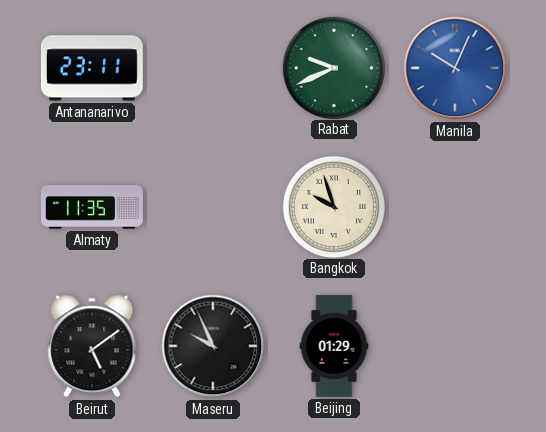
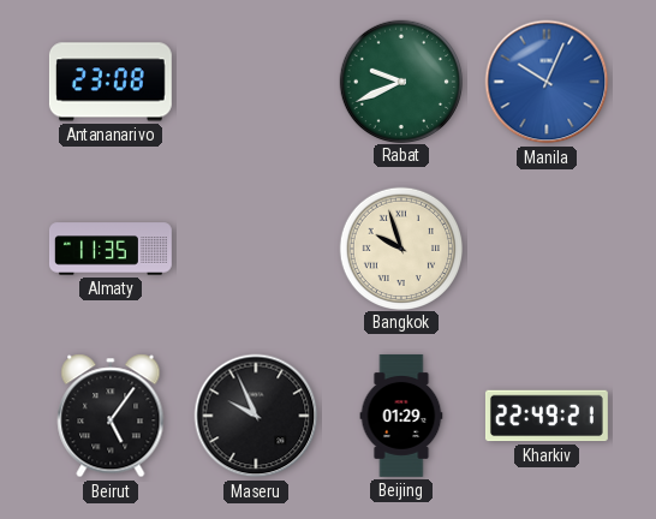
Antananarivo: 23:11 -> 23:08
Beirut: 5:09 -> 5:06
Kharkiv: none -> 22:49
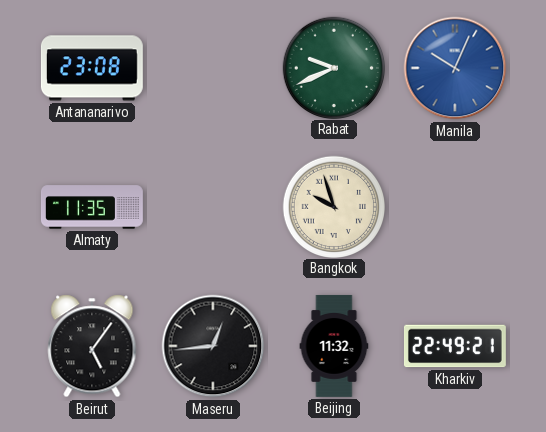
Maseru: 9:56 -> 12:44
Beijing: 01:29 -> 11:32
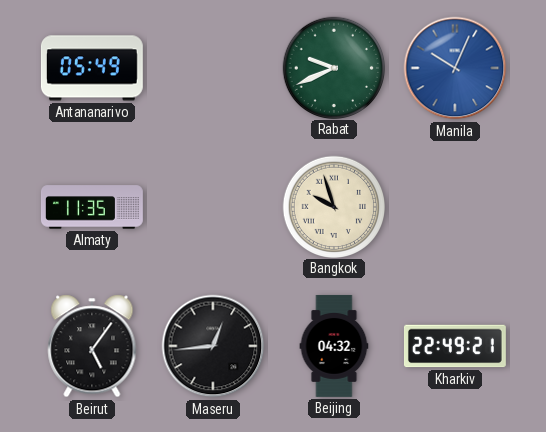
Antananarivo: 23:08 -> 05:49
Beijing: 11:32 -> 04:32
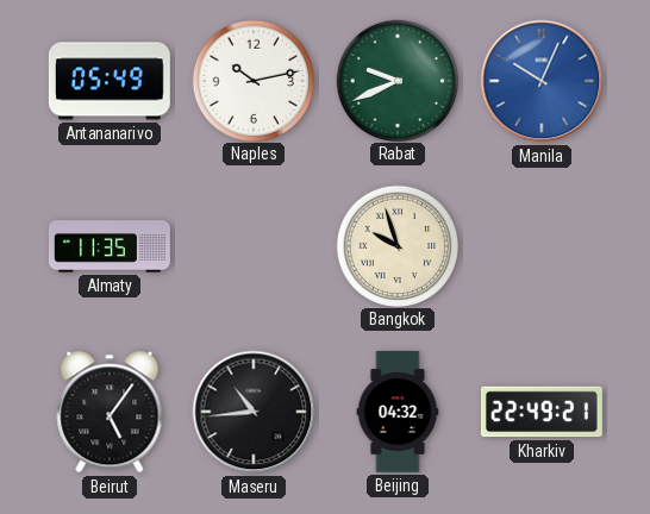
Naples: none -> 10:13
Maseru: 12:44 -> 10:44
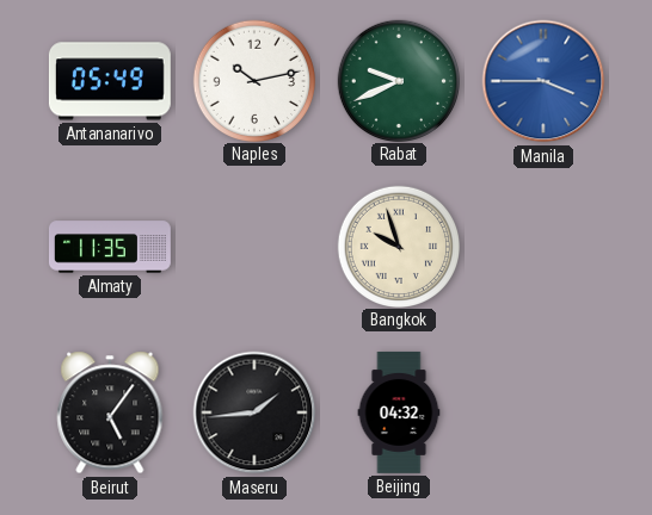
Manila: 10:04 -> 3:45
Maseru: 10:44 -> 1:44
Kharkiv: 22:49 -> none
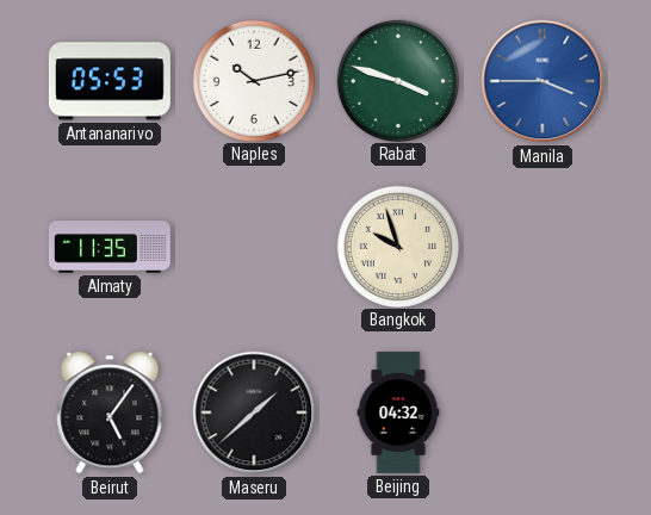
Antananarivo: 05:49 -> 05:53
Rabat: 9:41 -> 3:48
Maseru: 1:44 -> 1:38
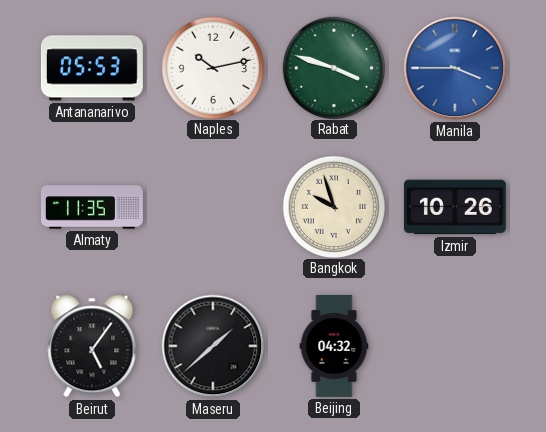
Izmir: none -> 10:26
